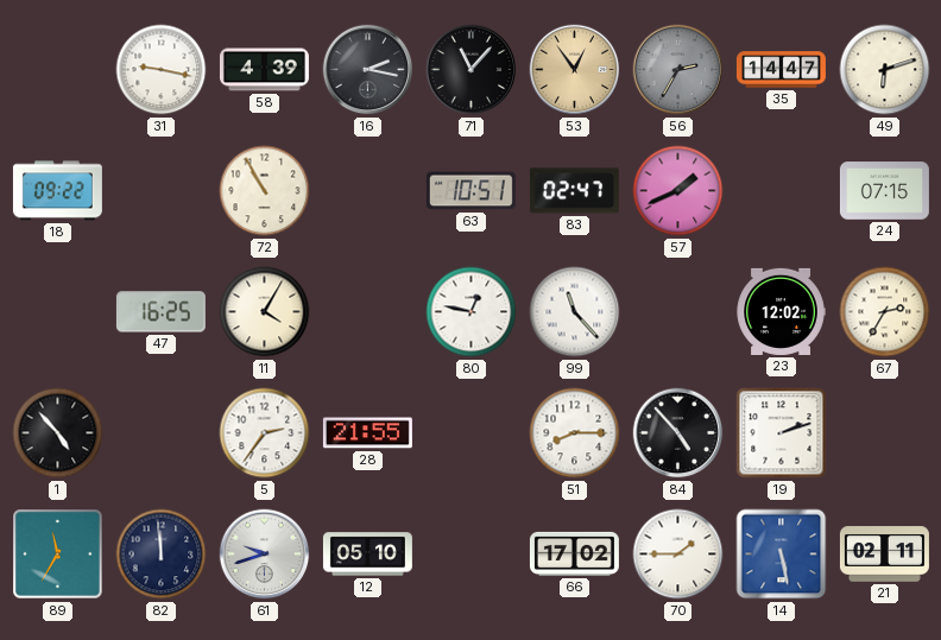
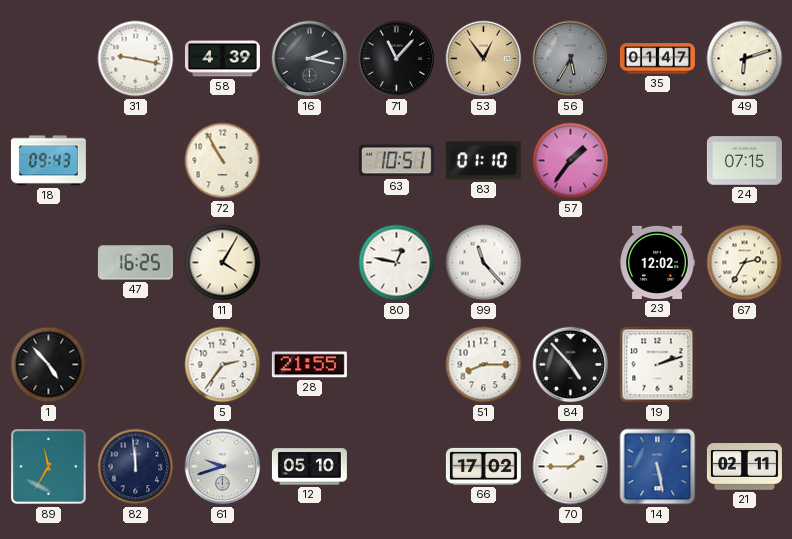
56: 2:35 -> 5:35
35: 14:47 -> 01:47
18: 09:22 -> 09:43
83: 02:47 -> 01:10
57: 1:41 -> 1:36
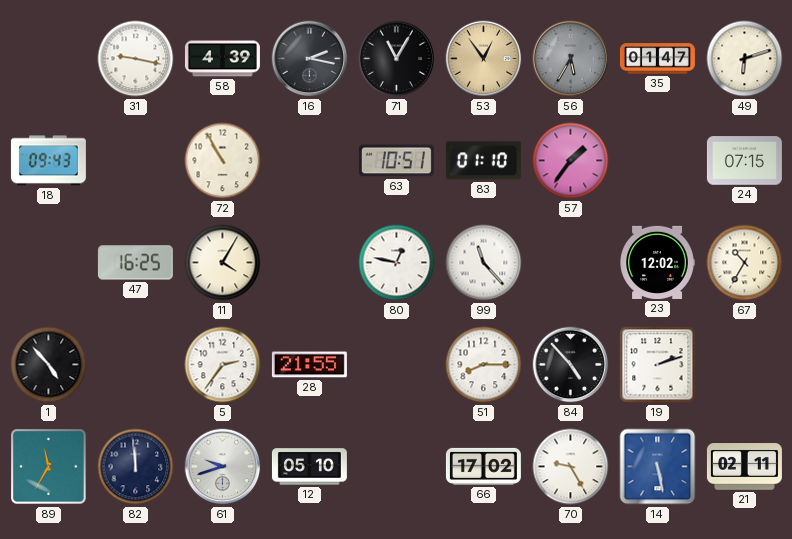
71: 11:07 -> 11:05
67: 2:35 -> 10:35
70: 1:45 -> 9:25
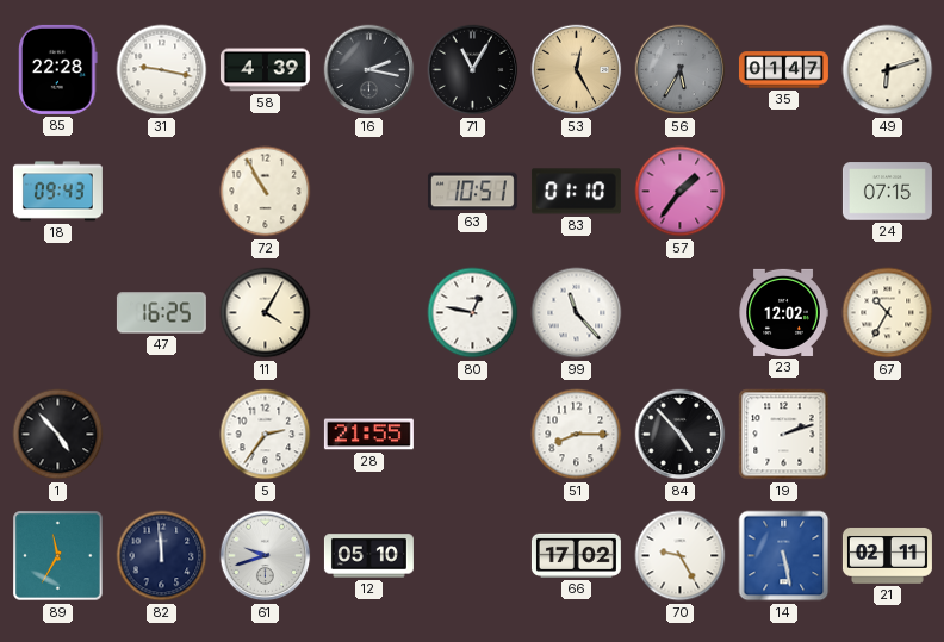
85: none -> 22:28
53: 12:54 -> 12:25
